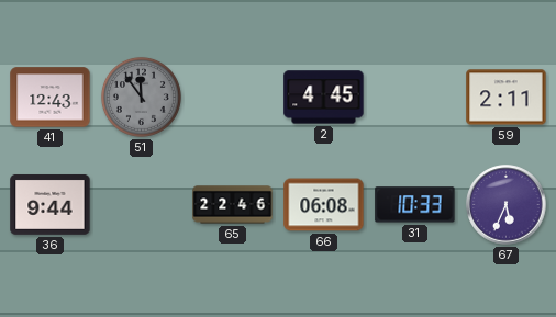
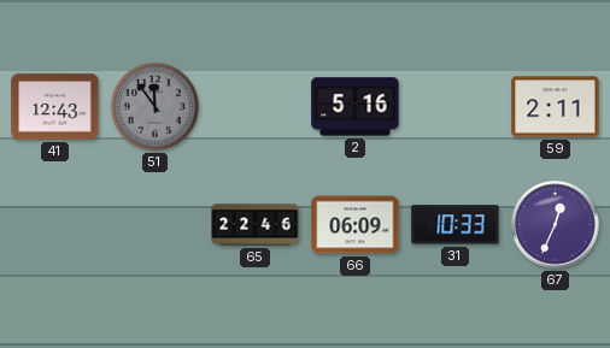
2: 4:45 -> 5:16
36: 9:44 -> none
66: 06:08 -> 06:09
67: 5:34 -> 12:34
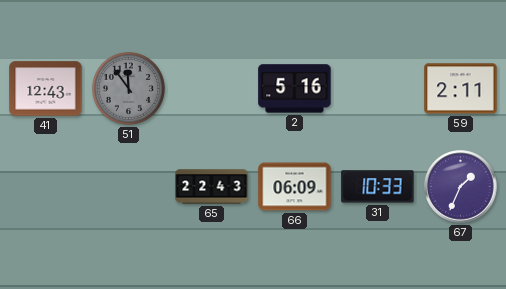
65: 22:46 -> 22:43
67: 12:34 -> 1:34
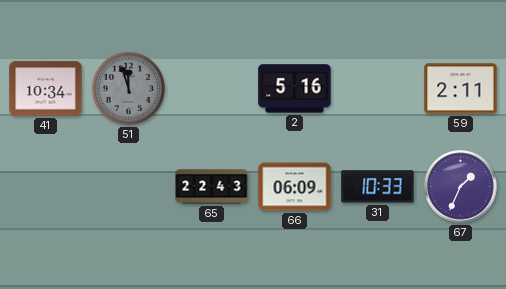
41: 12:43 -> 10:34
51: 11:54 -> 11:57
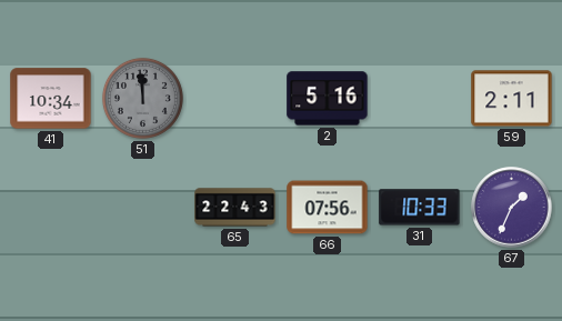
51: 11:57 -> 11:59
66: 06:09 -> 07:56
